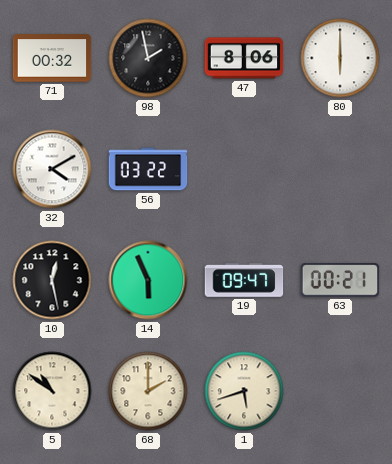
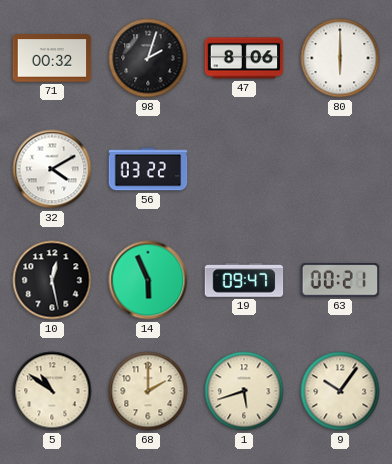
98: 1:58 -> 2:03
9: none -> 10:06
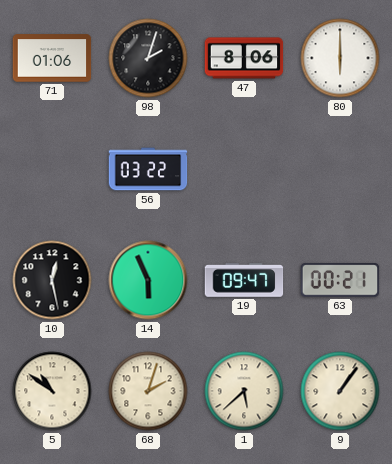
71: 00:32 -> 01:06
32: 4:10 -> none
68: 2:00 -> 2:03
1: 5:42 -> 5:38
9: 10:06 -> 1:06
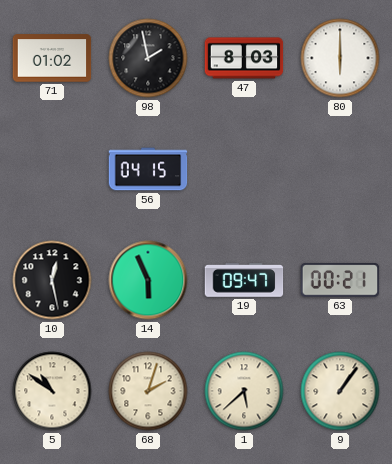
71: 01:06 -> 01:02
98: 2:03 -> 1:58
47: 8:06 -> 8:03
56: 03:22 -> 04:15
